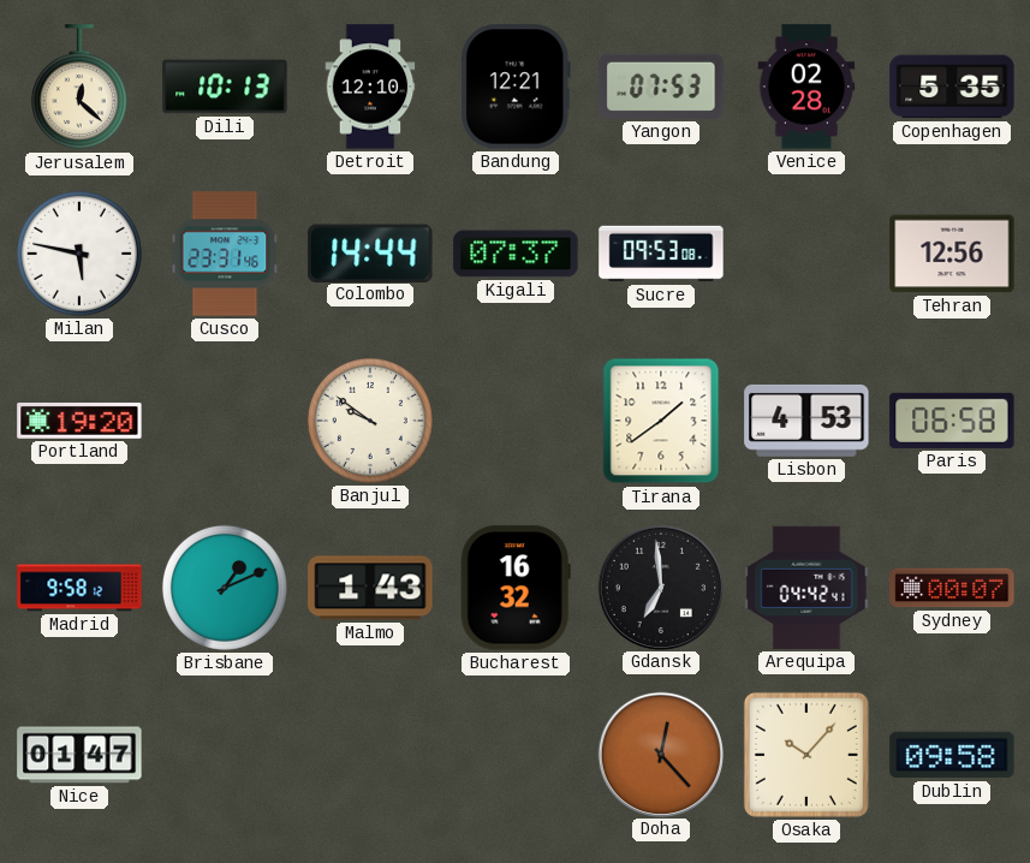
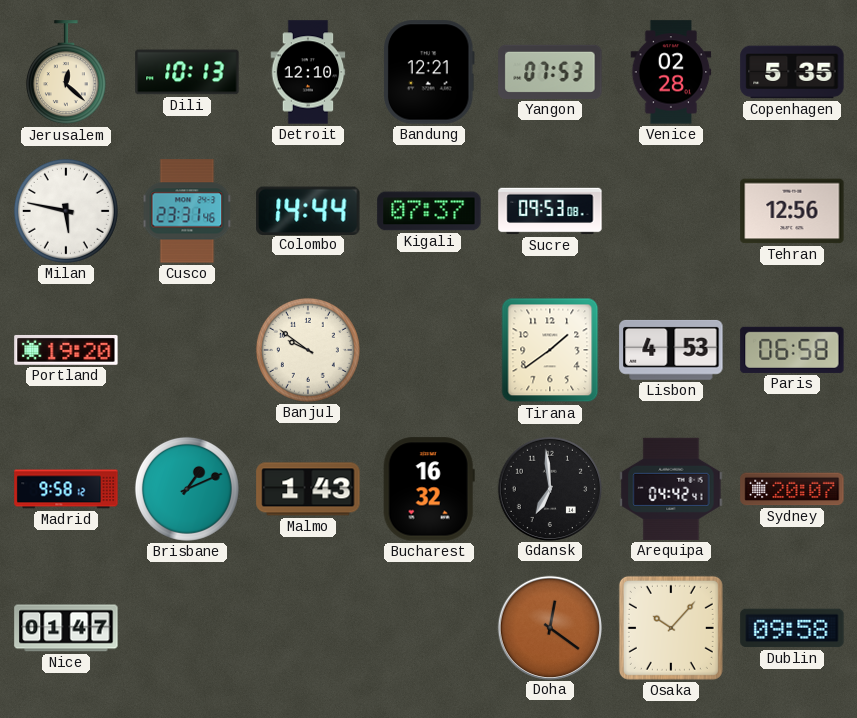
Sydney: 00:07 -> 20:07
Doha: 12:23 -> 12:21
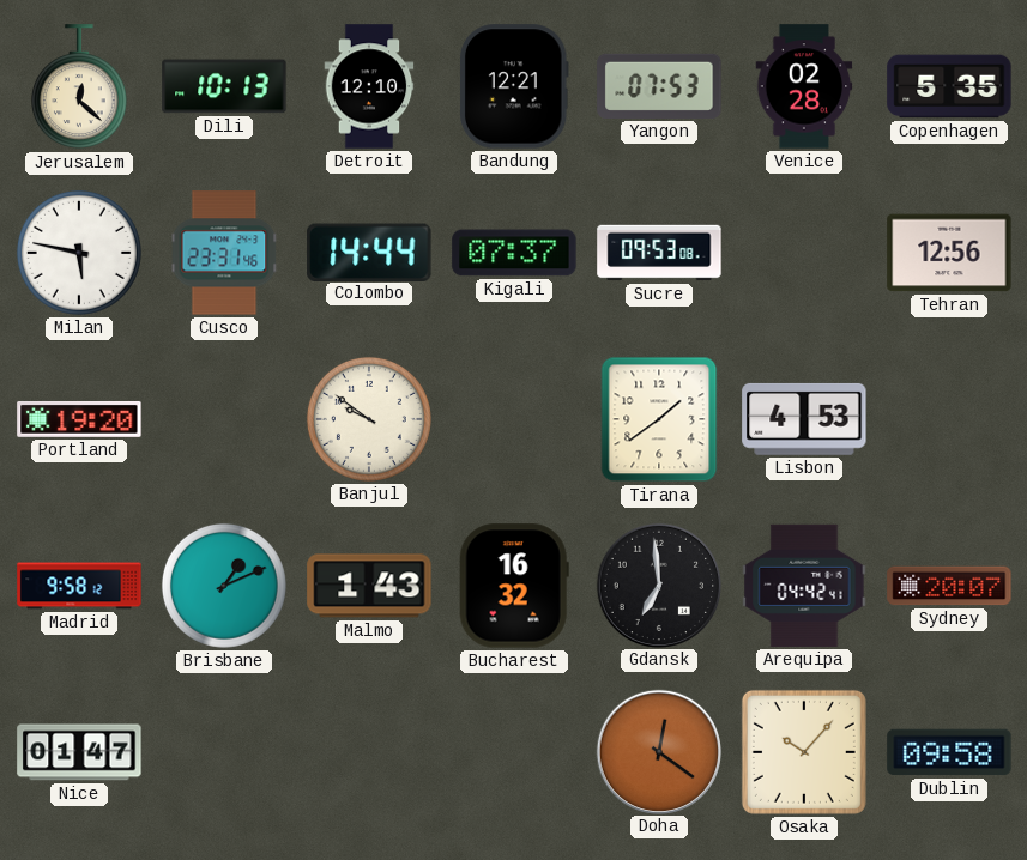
Paris: 06:58 -> none
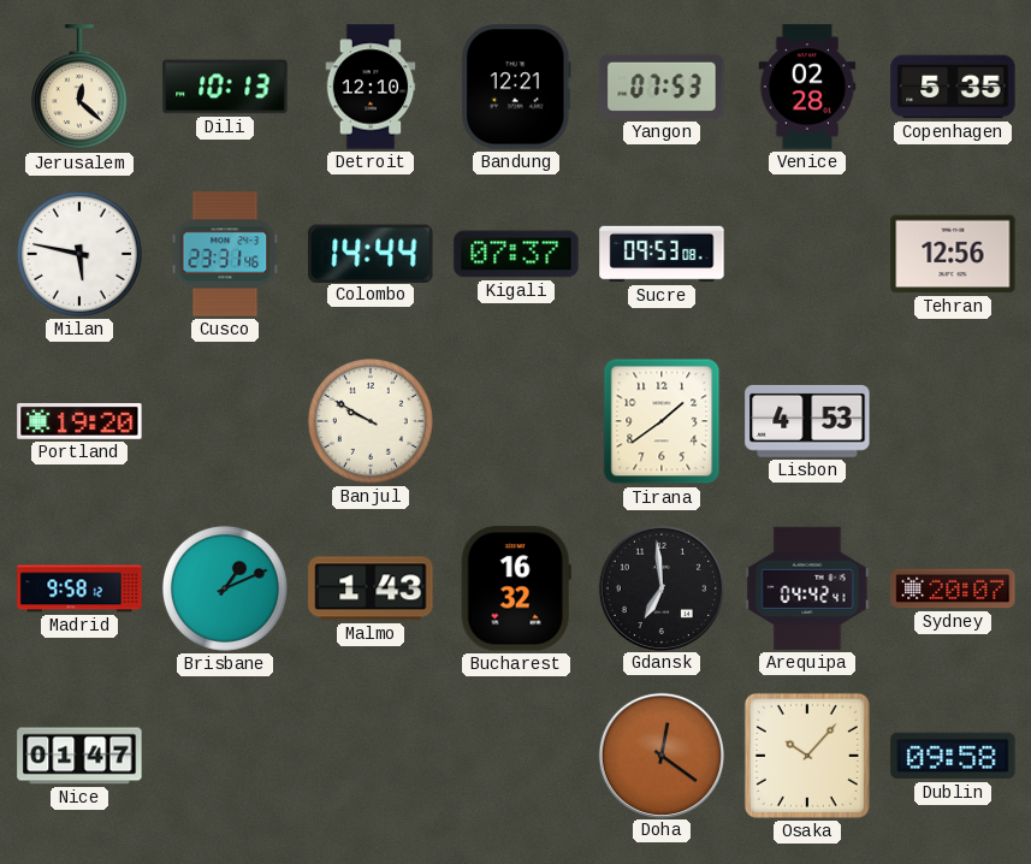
Banjul: 9:51 -> 9:50
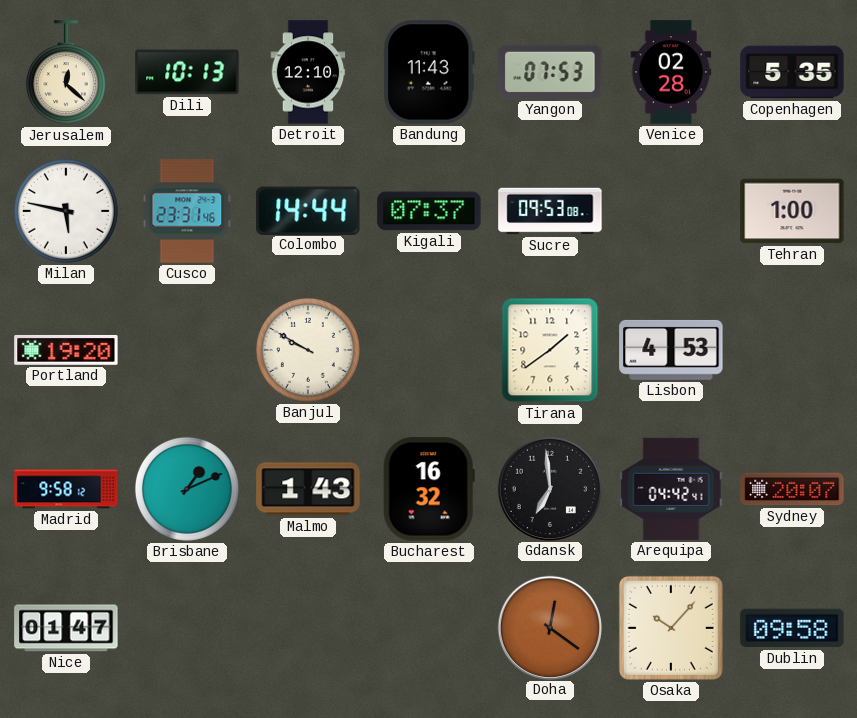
Bandung: 12:21 -> 11:43
Tehran: 12:56 -> 1:00
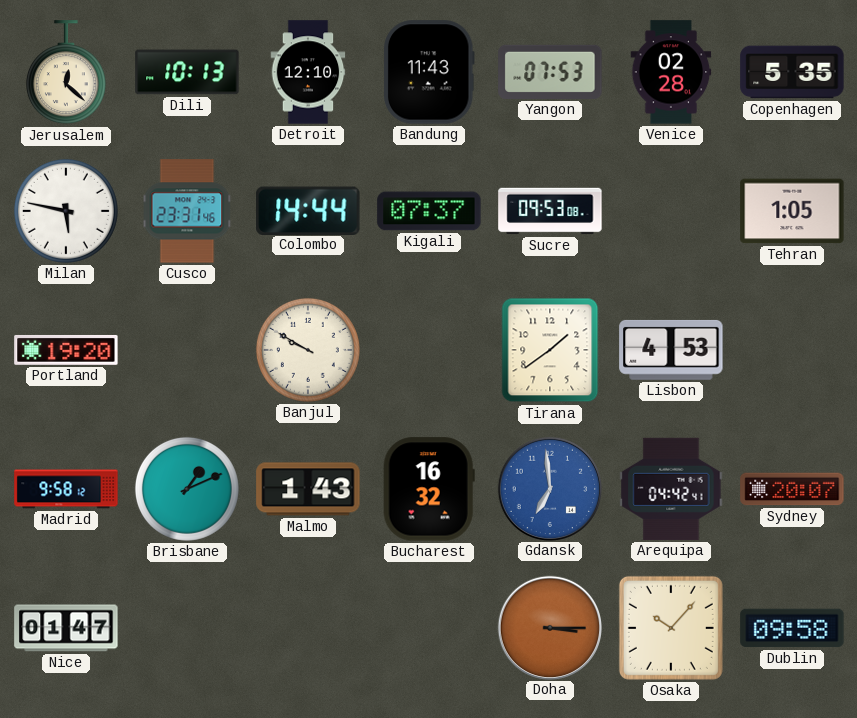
Tehran: 1:00 -> 1:05
Gdansk dial: black -> blue
Doha: 12:21 -> 3:15
